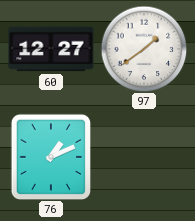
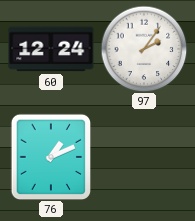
60: 12:27 -> 12:24
97: 1:39 -> 2:06
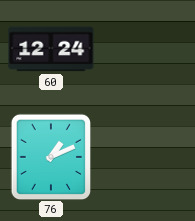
97: 2:06 -> none
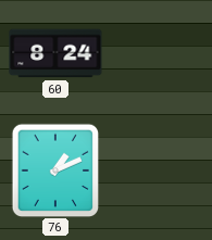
60: 12:24 -> 8:24
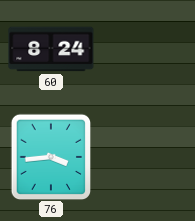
76: 1:11 -> 3:44
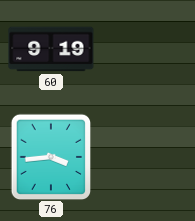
60: 8:24 -> 9:19
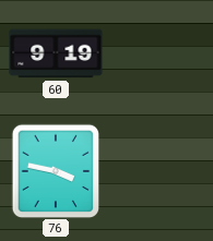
76: 3:44 -> 3:47
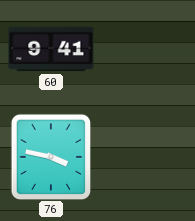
60: 9:19 -> 9:41
